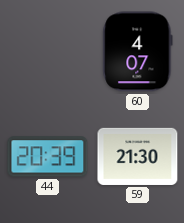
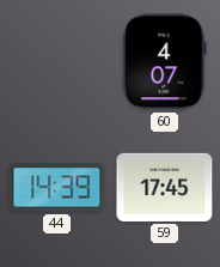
44: 20:39 -> 14:39
59: 21:30 -> 17:45
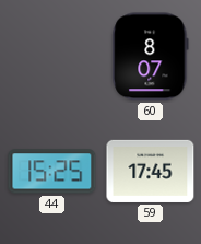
60: 4:07 -> 8:07
44: 14:39 -> 15:25
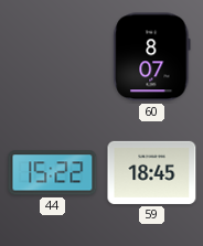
44: 15:25 -> 15:22
59: 17:45 -> 18:45
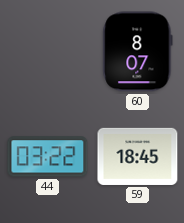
44: 15:22 -> 03:22
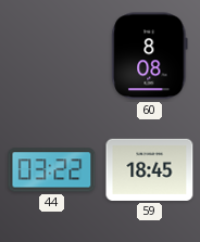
60: 8:07 -> 8:08
